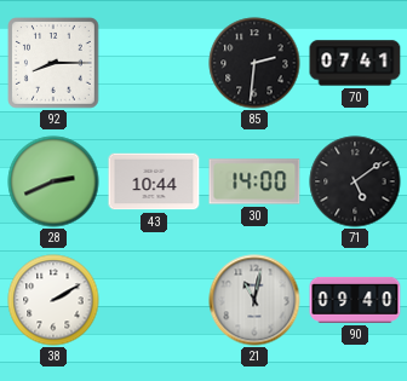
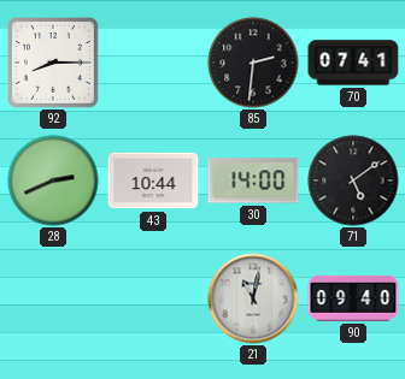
38: 2:10 -> none
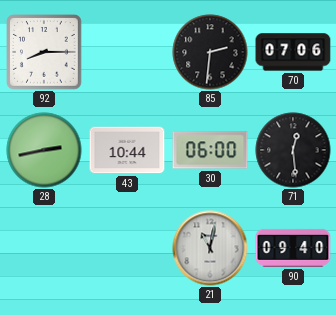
70: 07:41 -> 07:06
28: 2:41 -> 2:43
30: 14:00 -> 06:00
71: 5:09 -> 12:29
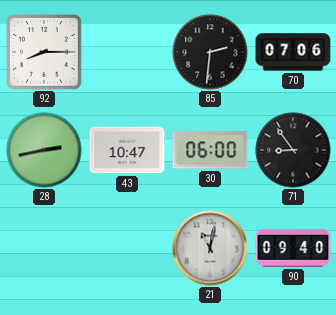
43: 10:44 -> 10:47
71: 12:29 -> 8:54
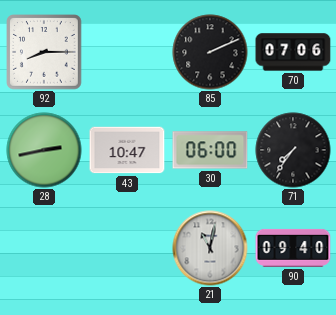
85: 2:31 -> 2:11
71: 8:54 -> 7:36
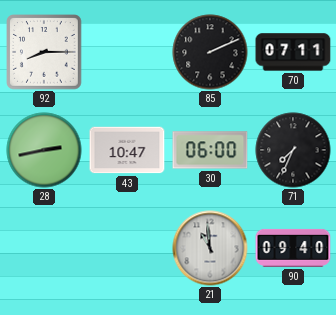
70: 07:06 -> 07:11
71: 7:36 -> 7:34
21: 11:02 -> 10:59
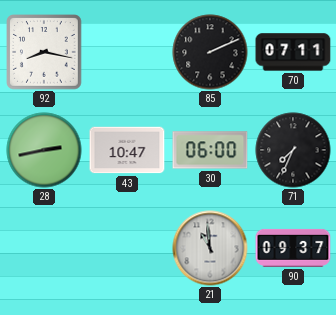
92: 8:15 -> 8:17
90: 09:40 -> 09:37
